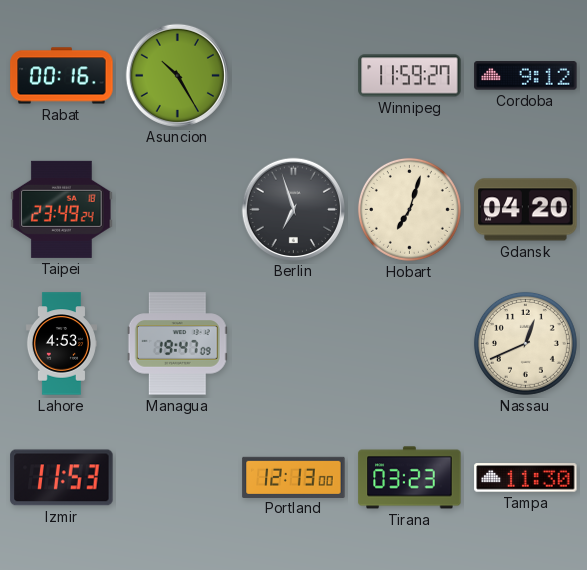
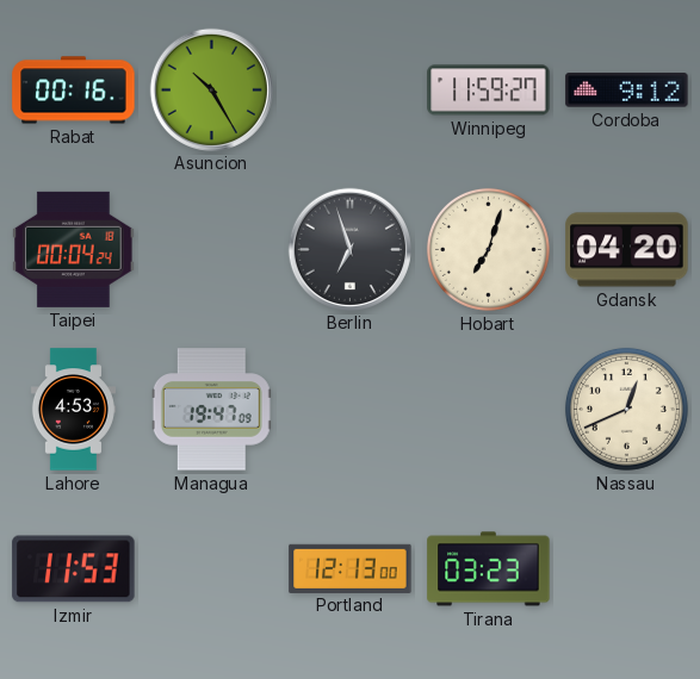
Taipei: 23:49 -> 00:04
Tampa: 11:30 -> none
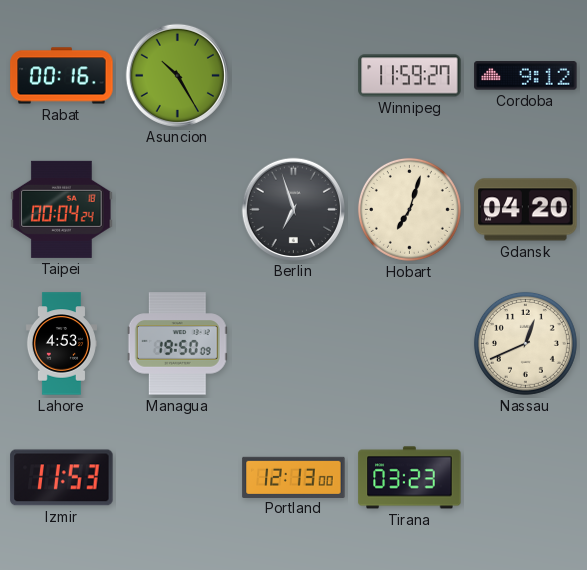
Managua: 19:47 -> 19:50
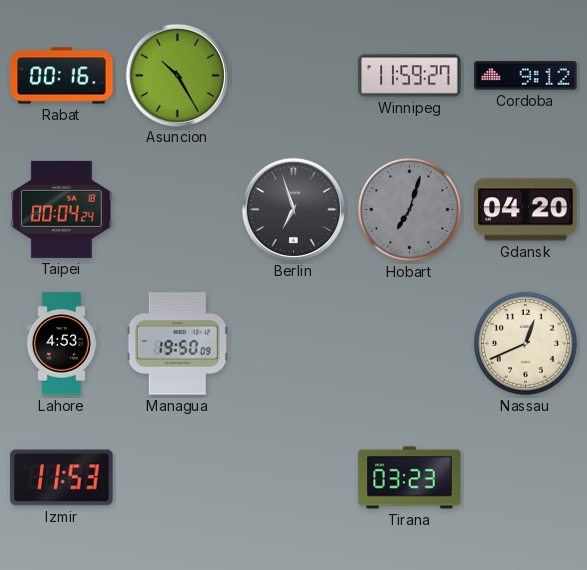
Hobart dial: cream -> grey
Portland: 12:13 -> none
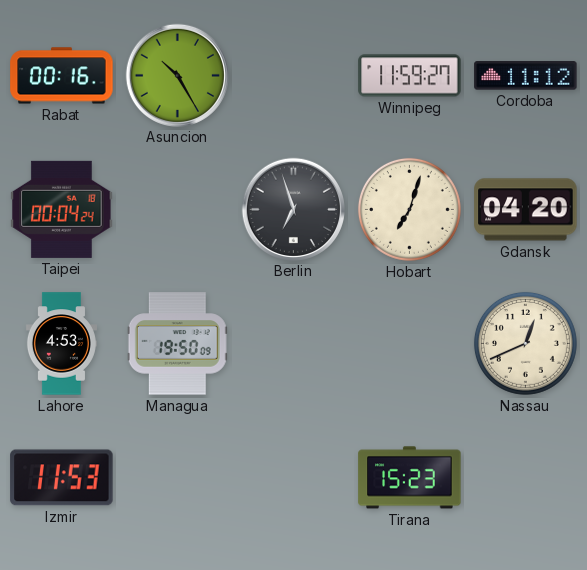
Cordoba: 9:12 -> 11:12
Hobart dial: grey -> cream
Tirana: 03:23 -> 15:23
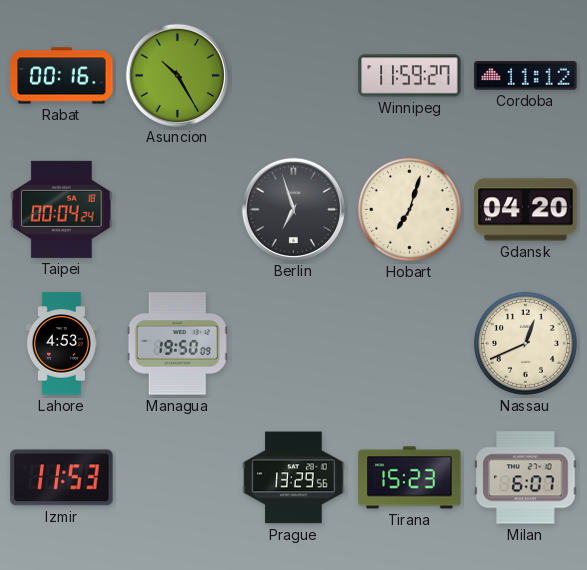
Prague: none -> 13:29
Milan: none -> 6:07
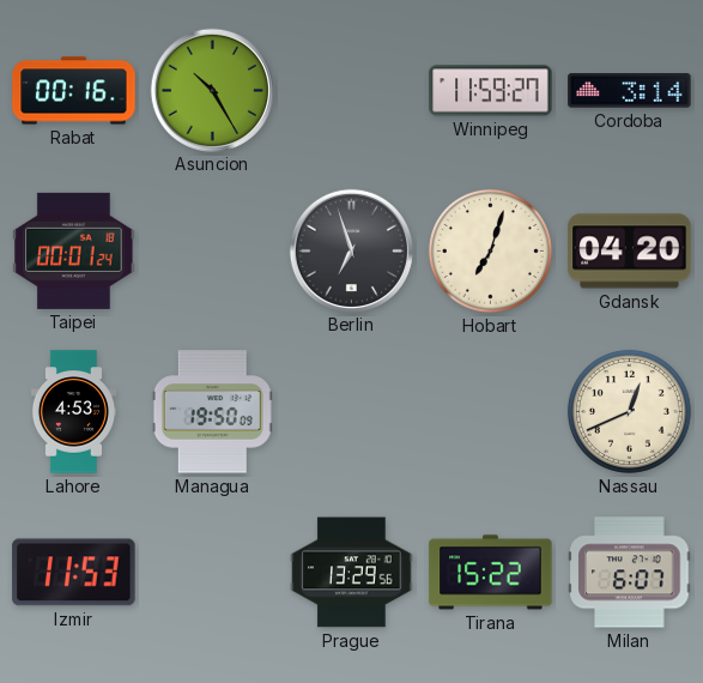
Cordoba: 11:12 -> 3:14
Taipei: 00:04 -> 00:01
Tirana: 15:23 -> 15:22
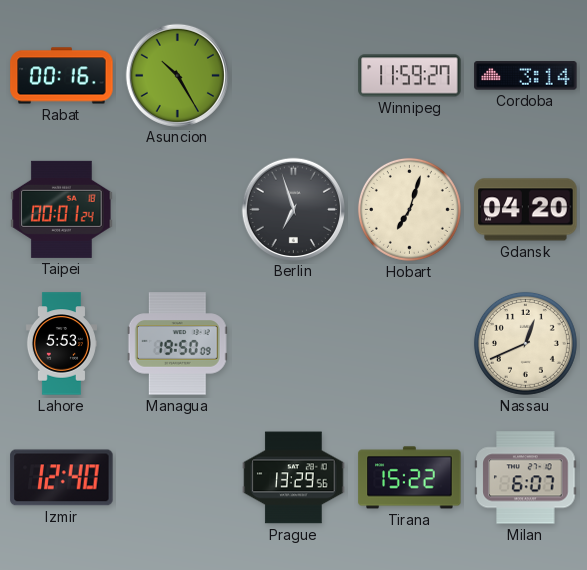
Lahore: 4:53 -> 5:53
Izmir: 11:53 -> 12:40
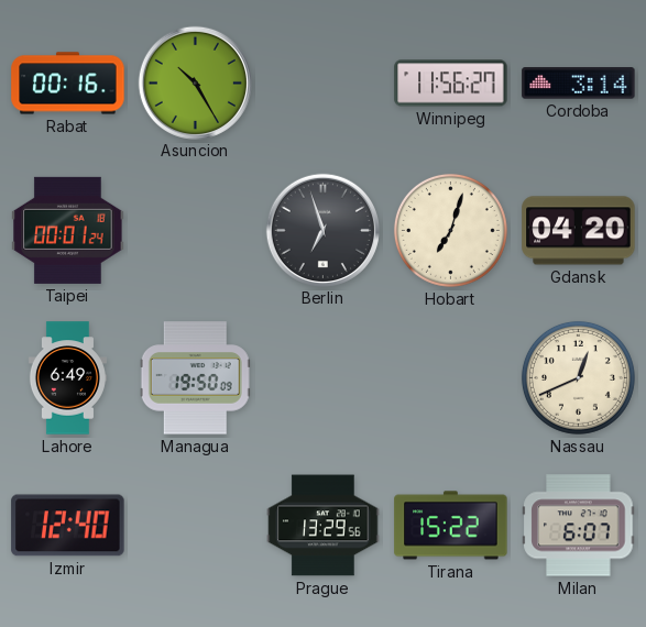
Winnipeg: 11:59 -> 11:56
Lahore: 5:53 -> 6:49
